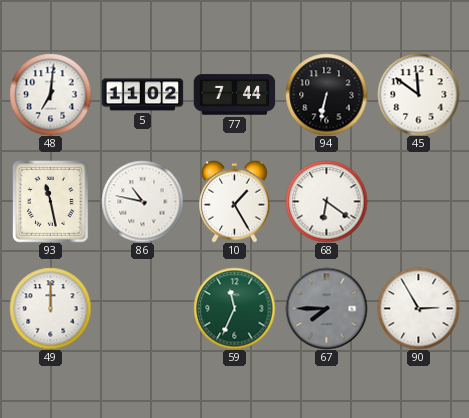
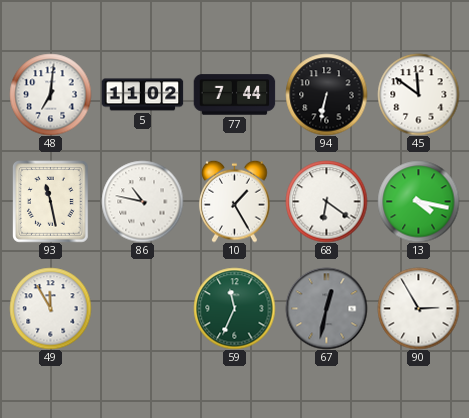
13: none -> 4:17
49: 12:00 -> 11:55
67: 7:45 -> 12:32
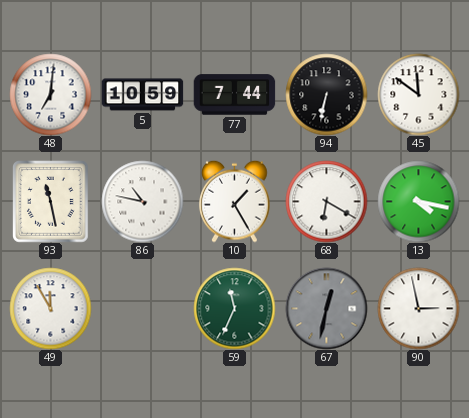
5: 11:02 -> 10:59
68: 6:21 -> 6:20
90: 2:55 -> 2:58
